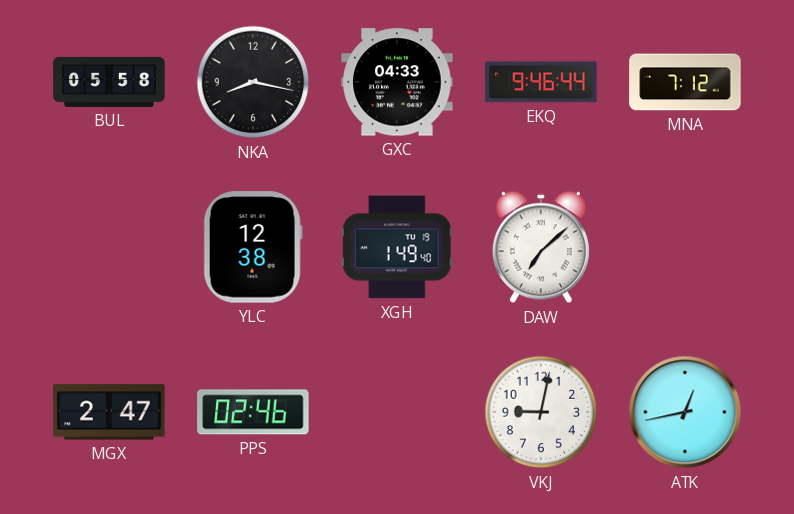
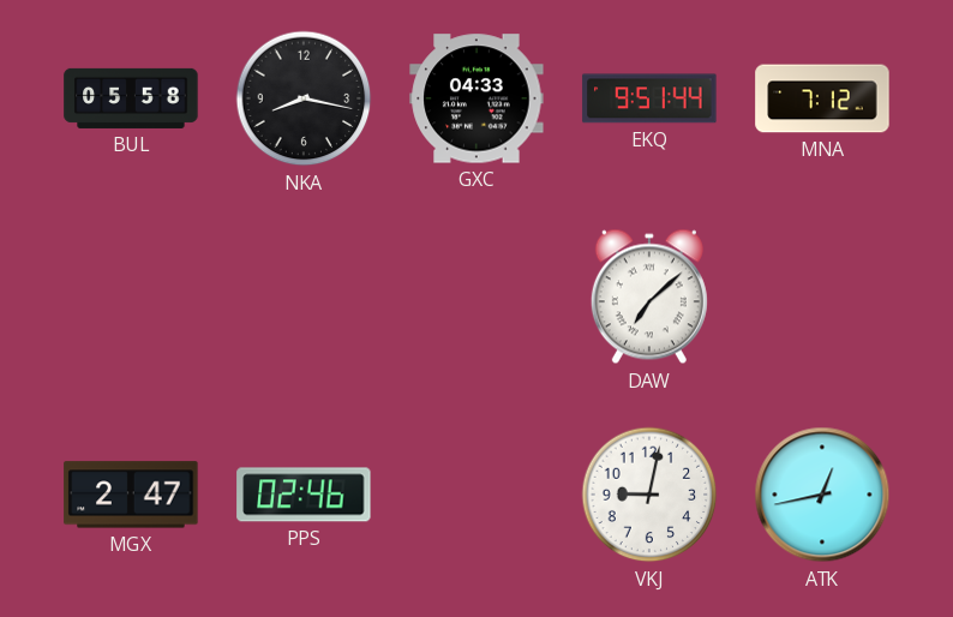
EKQ: 9:46 -> 9:51
YLC: 12:38 -> none
XGH: 1:49 -> none
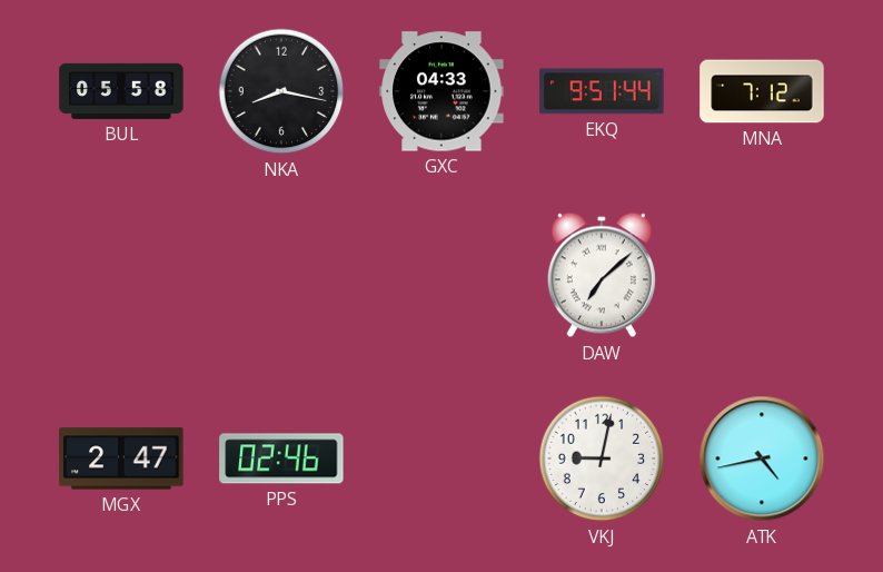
ATK: 12:43 -> 4:43
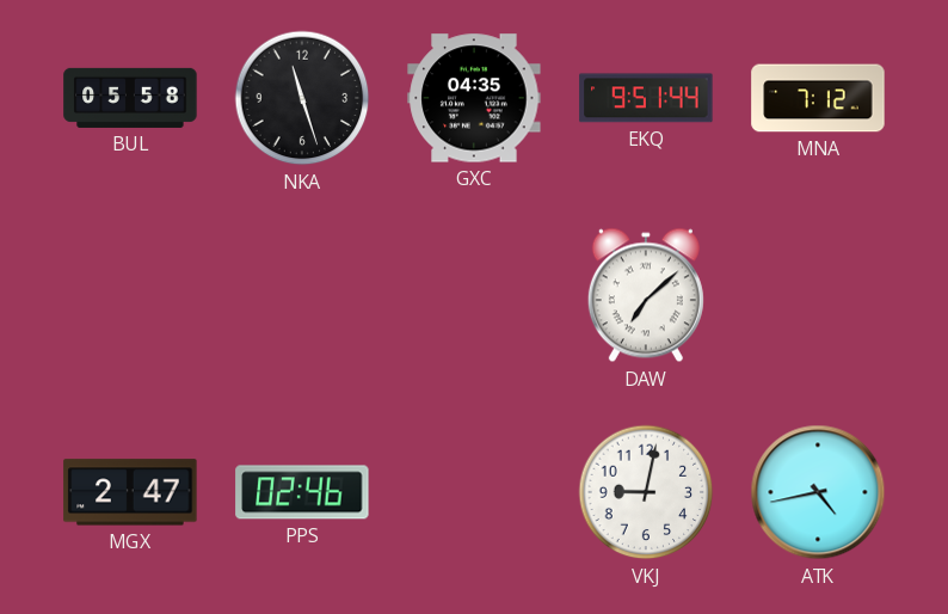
NKA: 8:17 -> 11:27
GXC: 04:33 -> 04:35
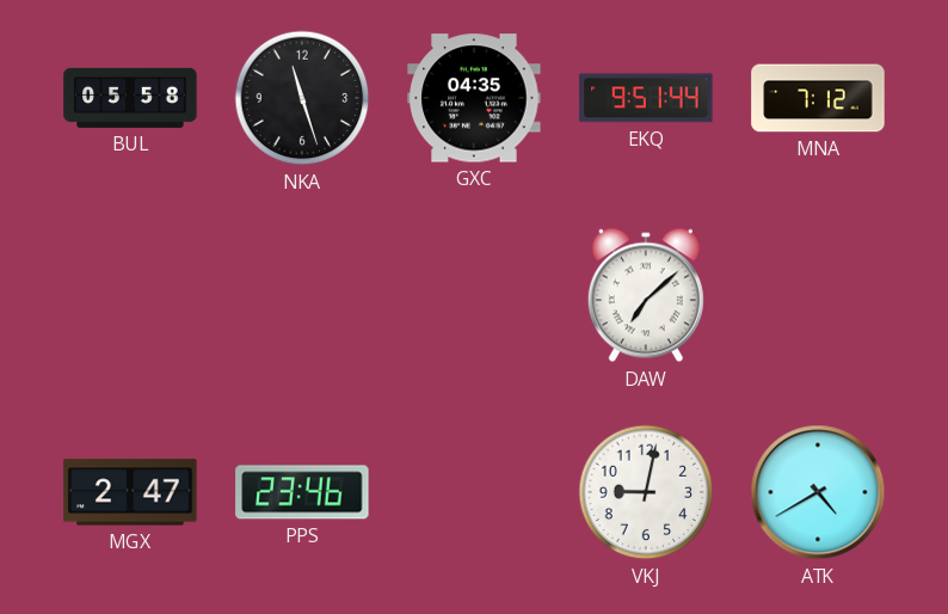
PPS: 02:46 -> 23:46
ATK: 4:43 -> 4:40
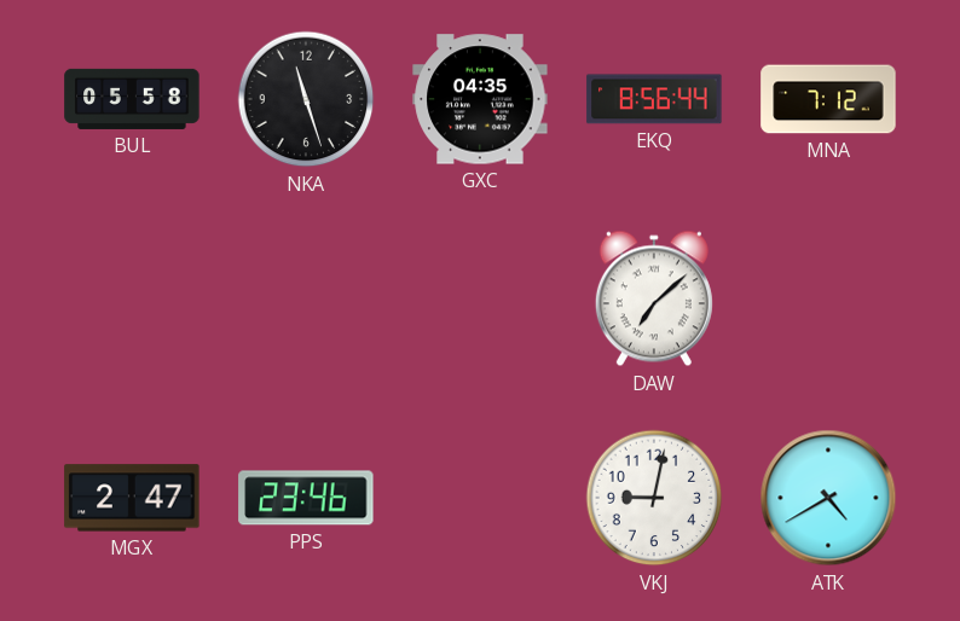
EKQ: 9:51 -> 8:56
